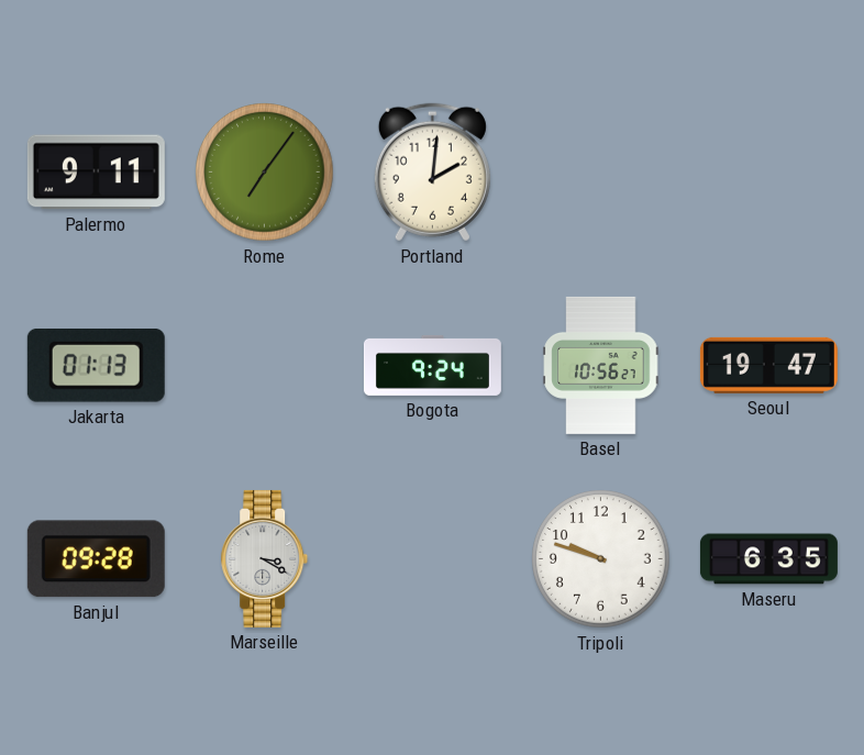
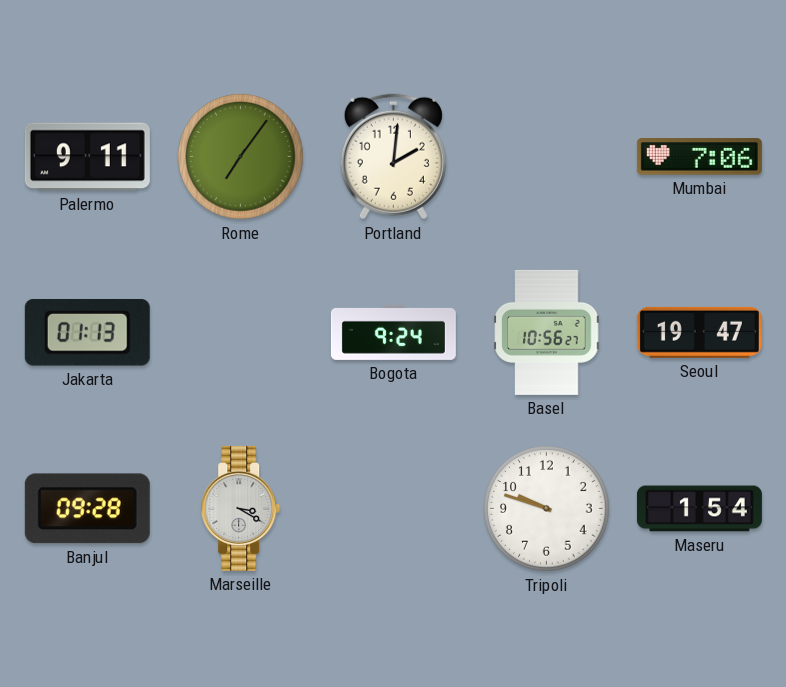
Mumbai: none -> 7:06
Maseru: 6:35 -> 1:54
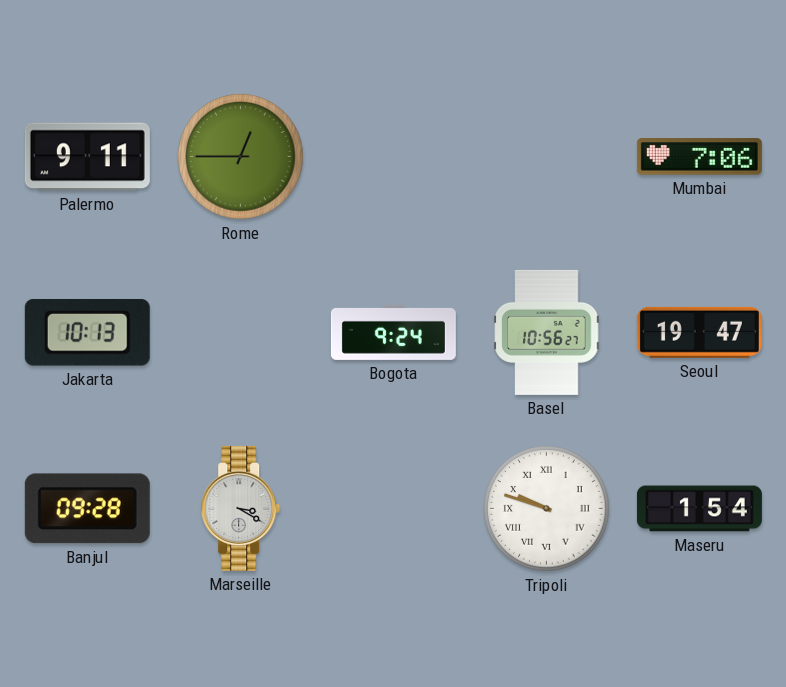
Rome: 7:06 -> 12:45
Portland: 2:01 -> none
Jakarta: 01:13 -> 10:13
Tripoli numerals: Arabic -> Roman
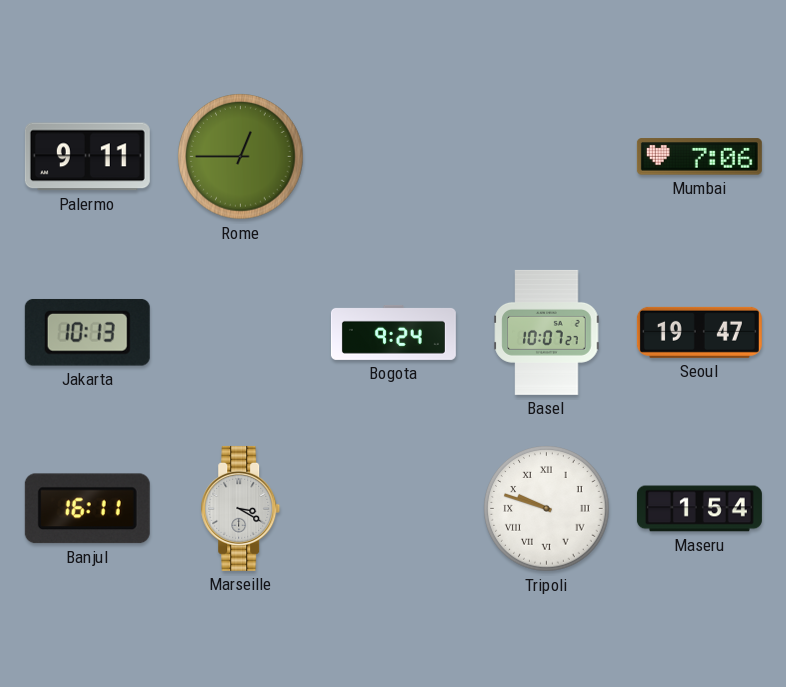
Basel: 10:56 -> 10:07
Banjul: 09:28 -> 16:11
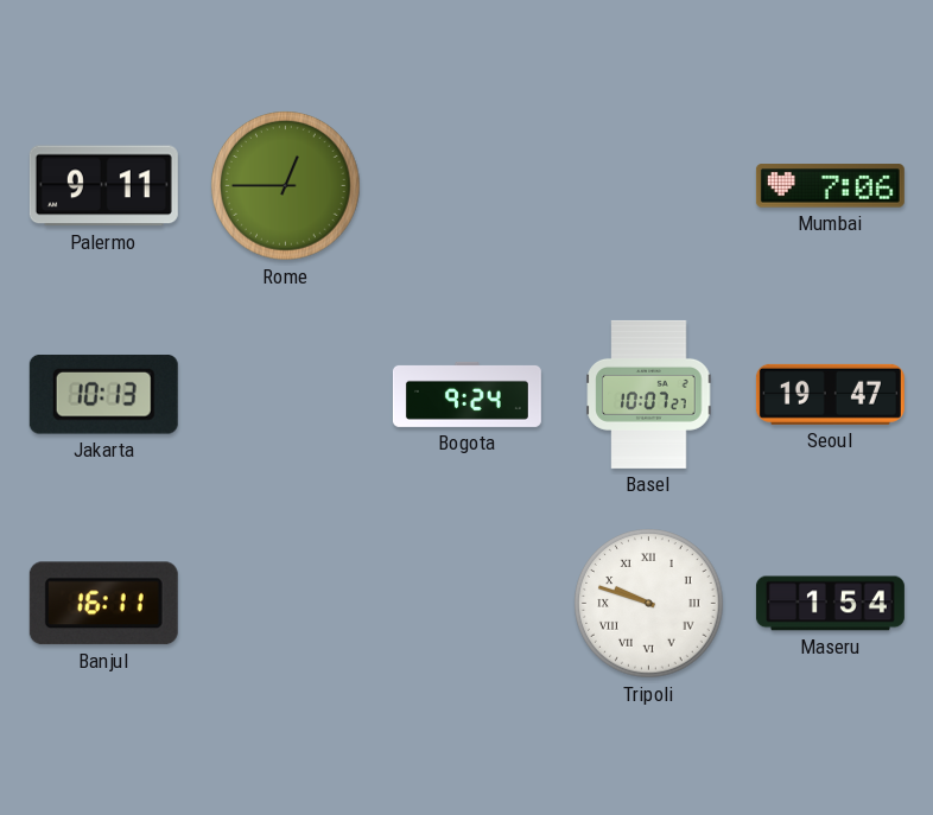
Marseille: 3:20 -> none
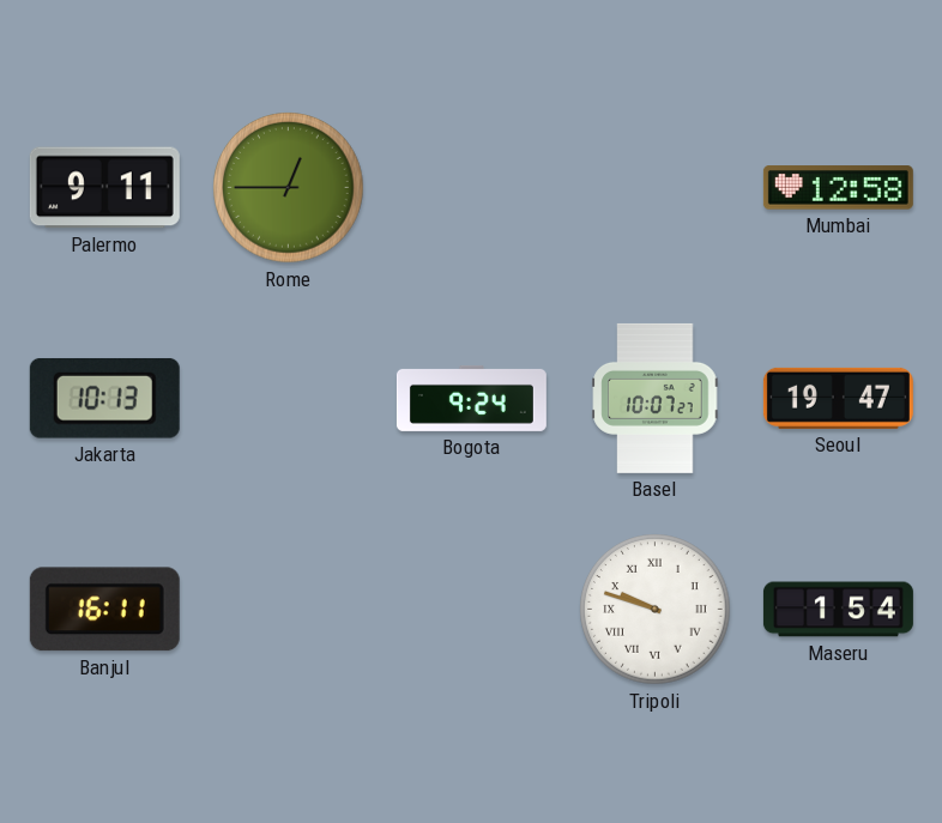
Mumbai: 7:06 -> 12:58
